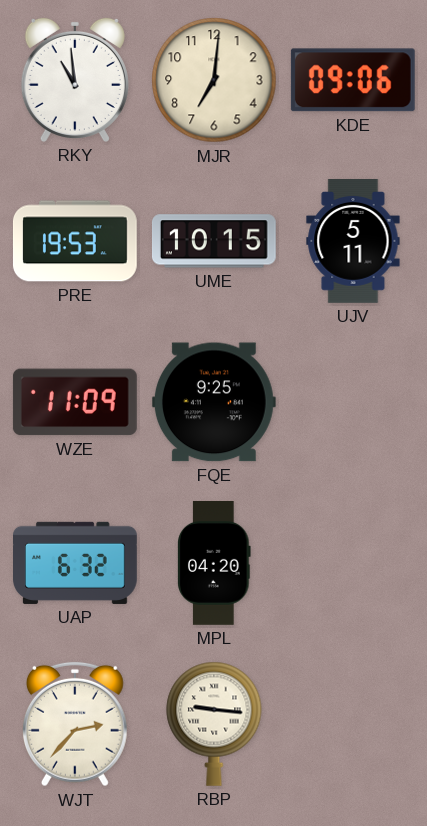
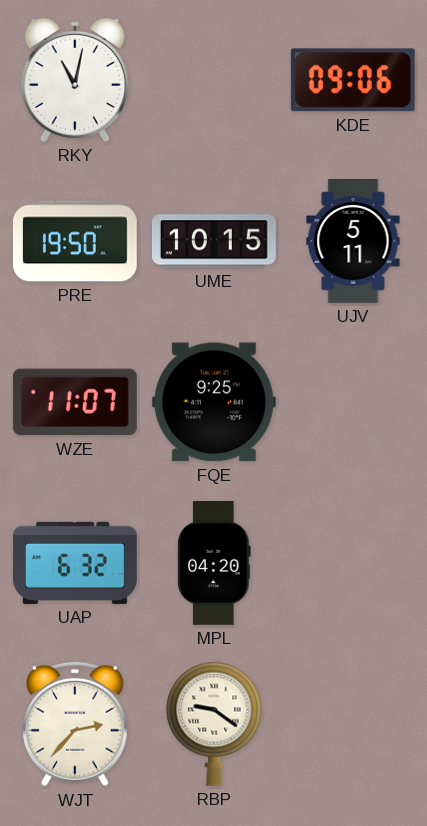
RKY: 10:59 -> 11:02
MJR: 7:01 -> none
PRE: 19:53 -> 19:50
WZE: 11:09 -> 11:07
RBP: 9:16 -> 9:21
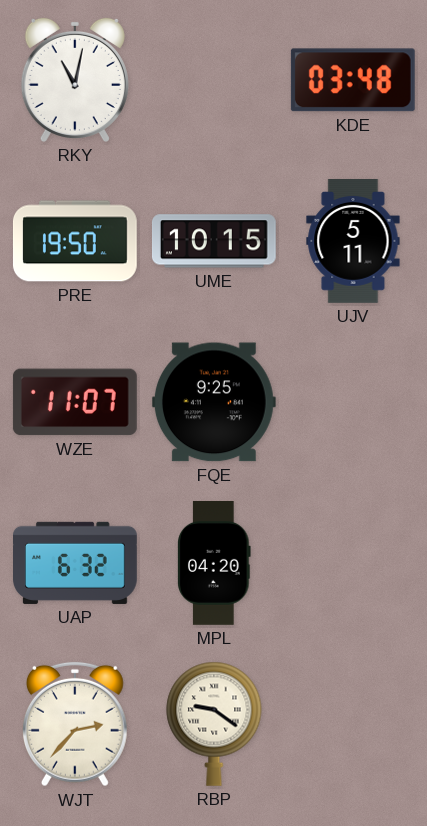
KDE: 09:06 -> 03:48
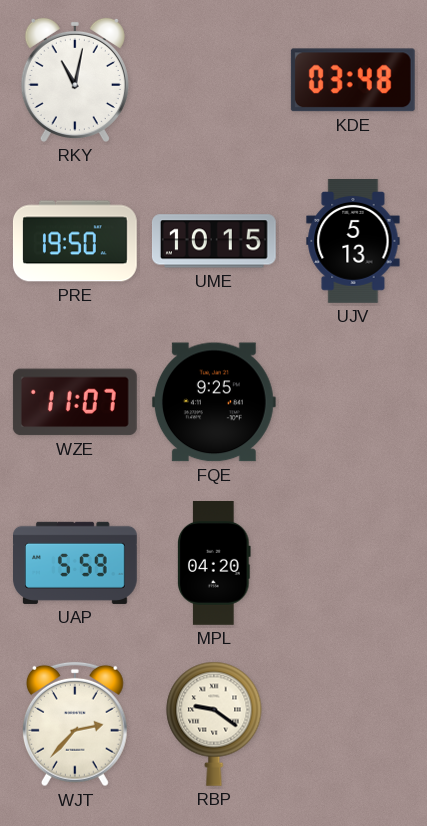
UJV: 5:11 -> 5:13
UAP: 6:32 -> 5:59
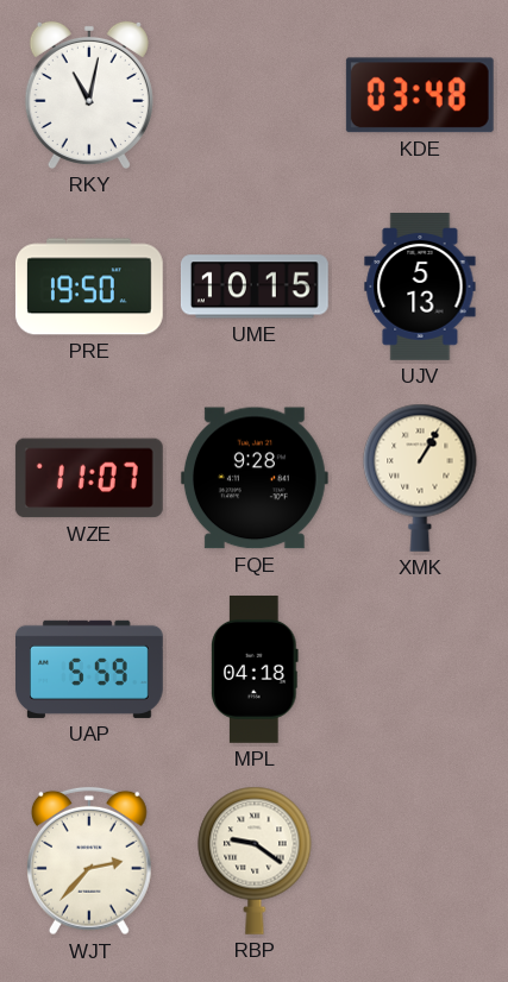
FQE: 9:25 -> 9:28
XMK: none -> 1:05
MPL: 04:20 -> 04:18
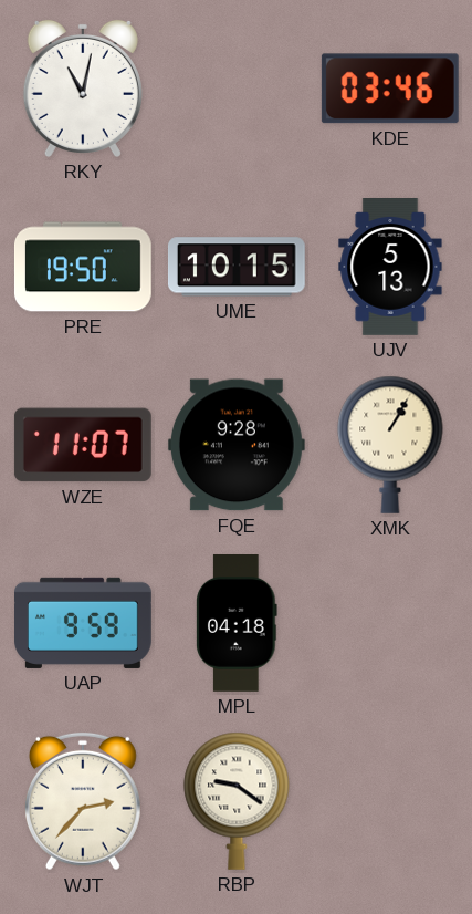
KDE: 03:48 -> 03:46
UAP: 5:59 -> 9:59
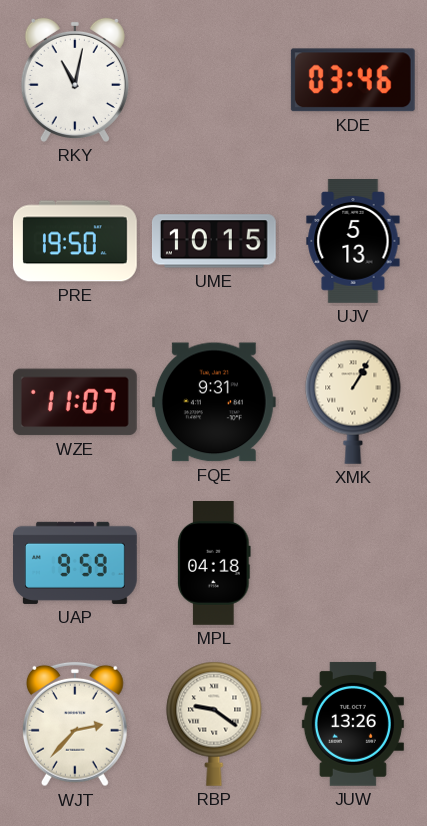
FQE: 9:28 -> 9:31
JUW: none -> 13:26
